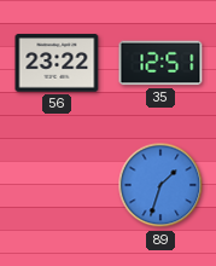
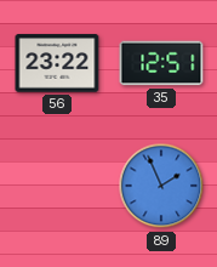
89: 1:33 -> 1:56
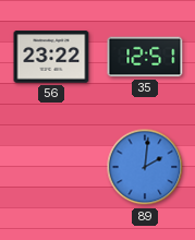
89: 1:56 -> 2:01
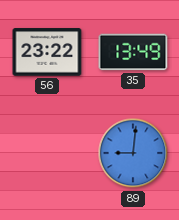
35: 12:51 -> 13:49
89: 2:01 -> 9:01
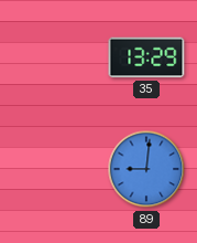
56: 23:22 -> none
35: 13:49 -> 13:29
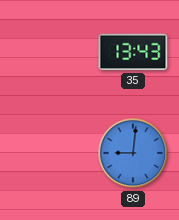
35: 13:29 -> 13:43
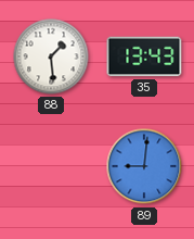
88: none -> 1:29
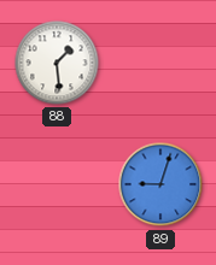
35: 13:43 -> none
89: 9:01 -> 9:03
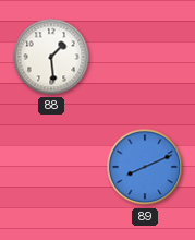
89: 9:03 -> 8:11
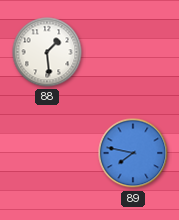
89: 8:11 -> 7:47
